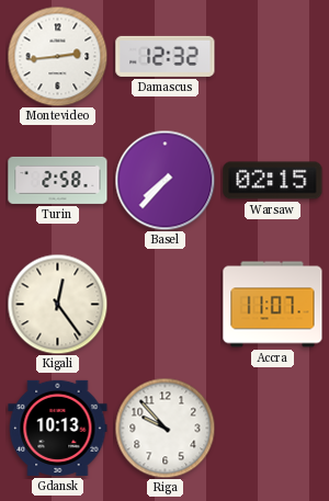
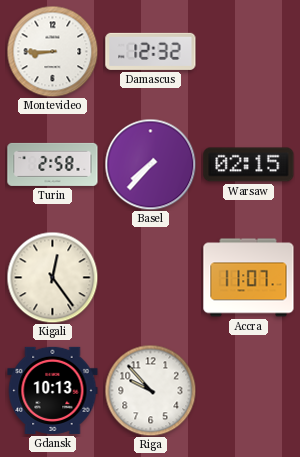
Montevideo: 2:44 -> 8:45
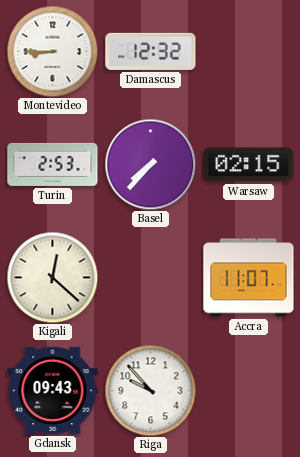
Turin: 2:58 -> 2:53
Kigali: 12:24 -> 12:22
Gdansk: 10:13 -> 09:43
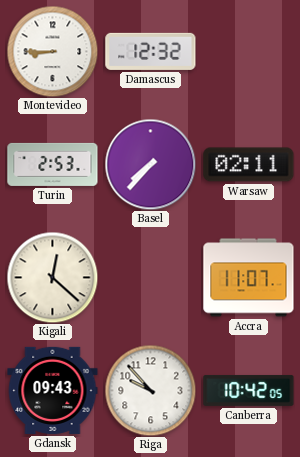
Warsaw: 02:15 -> 02:11
Canberra: none -> 10:42
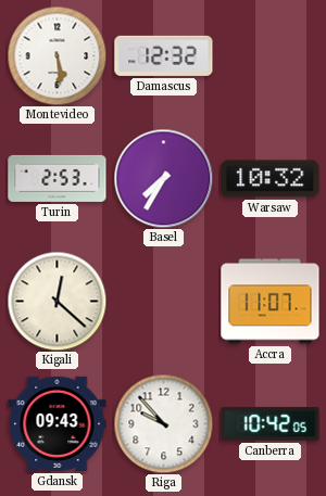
Montevideo: 8:45 -> 5:29
Basel: 7:37 -> 7:35
Warsaw: 02:11 -> 10:32
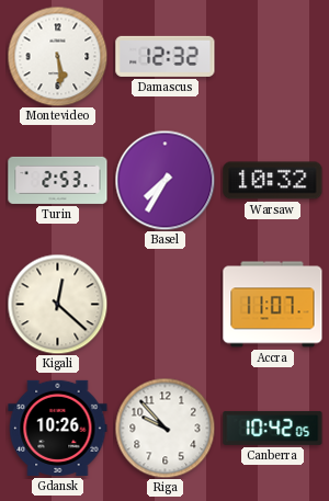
Gdansk: 09:43 -> 10:26
